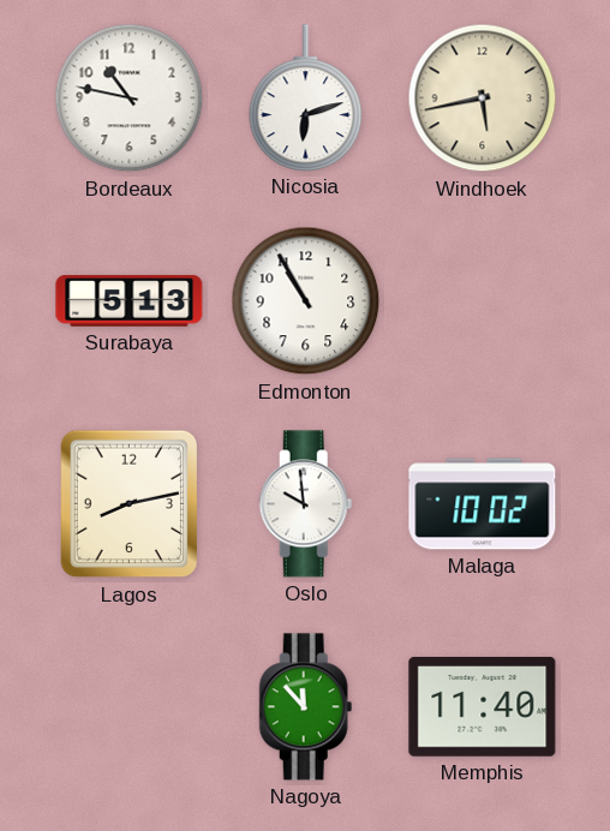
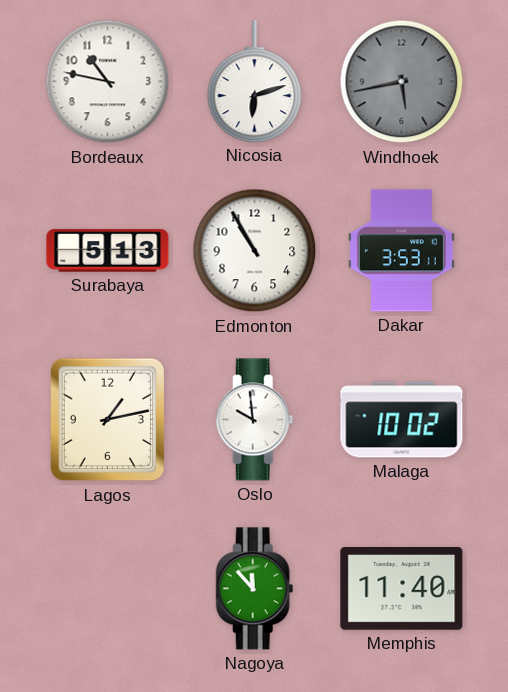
Windhoek dial: cream -> grey
Dakar: none -> 3:53
Lagos: 8:13 -> 1:13
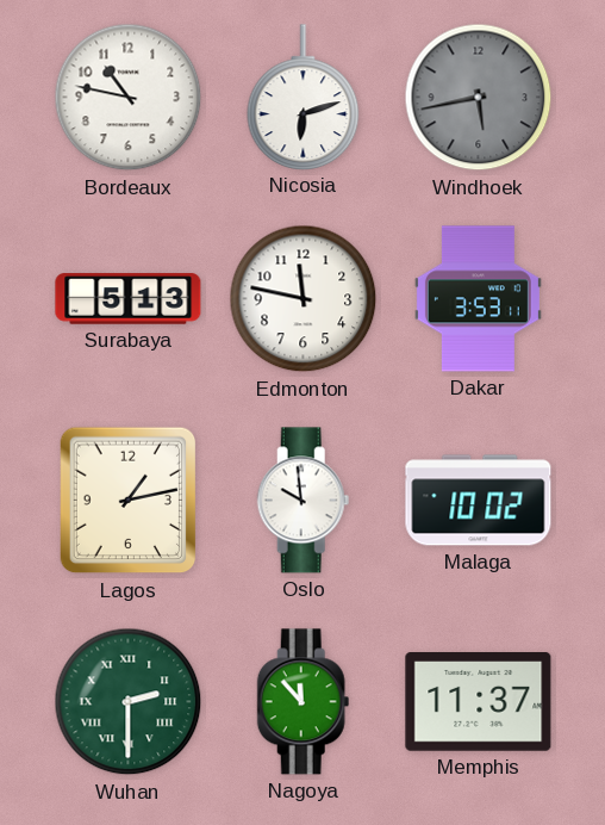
Edmonton: 10:55 -> 11:47
Wuhan: none -> 2:30
Memphis: 11:40 -> 11:37
